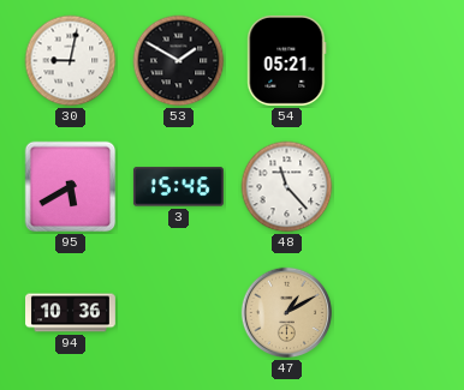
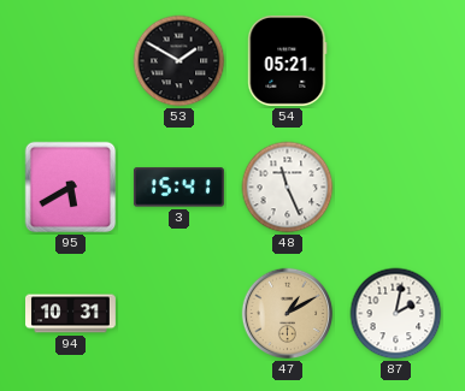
30: 9:02 -> none
3: 15:46 -> 15:41
48: 11:23 -> 11:26
94: 10:36 -> 10:31
87: none -> 2:02
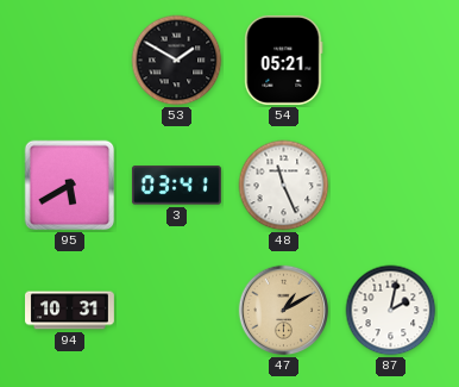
3: 15:41 -> 03:41
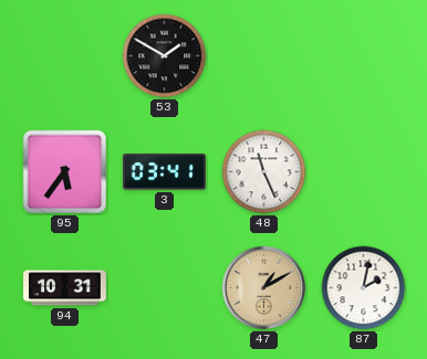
54: 05:21 -> none
95: 5:40 -> 5:36
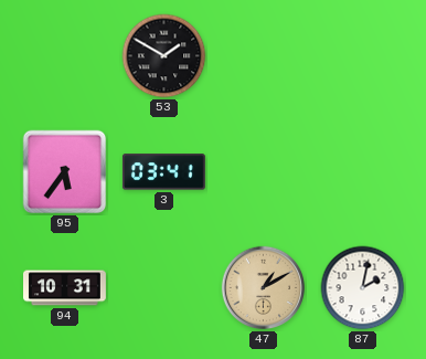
48: 11:26 -> none
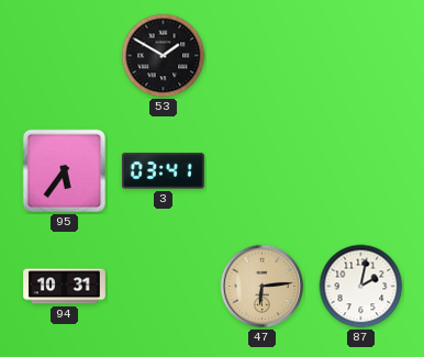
47: 1:10 -> 6:14
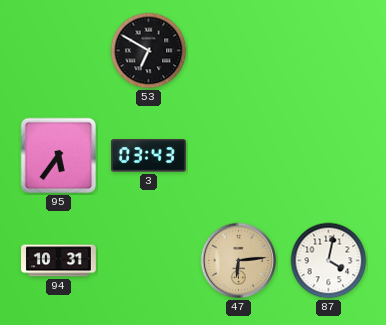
53: 1:50 -> 6:50
3: 03:41 -> 03:43
87: 2:02 -> 4:02
